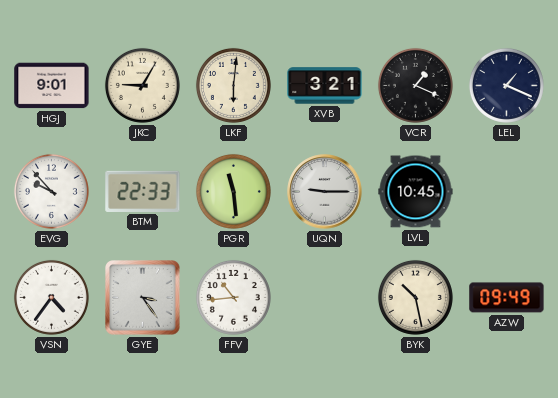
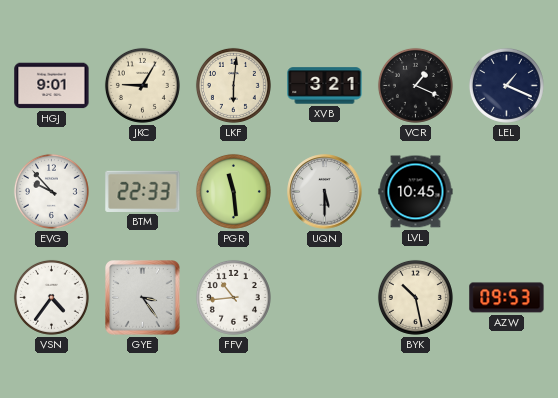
UQN: 9:15 -> 5:30
AZW: 09:49 -> 09:53
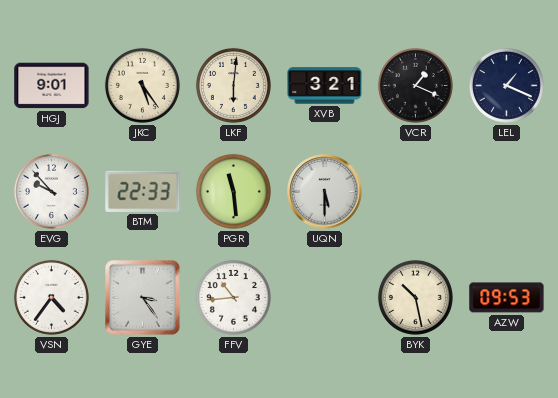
JKC: 9:05 -> 5:24
LVL: 10:45 -> none
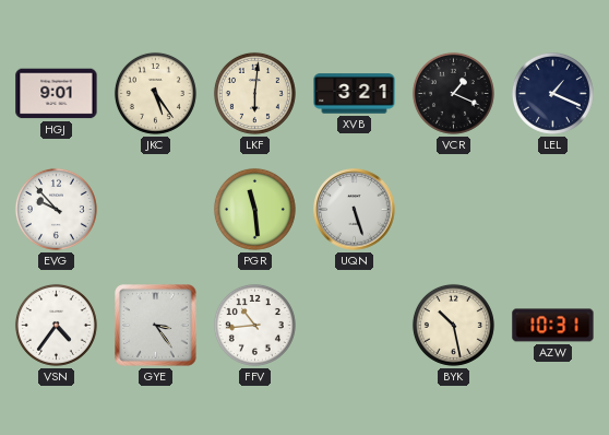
BTM: 22:33 -> none
UQN: 5:30 -> 5:27
AZW: 09:53 -> 10:31
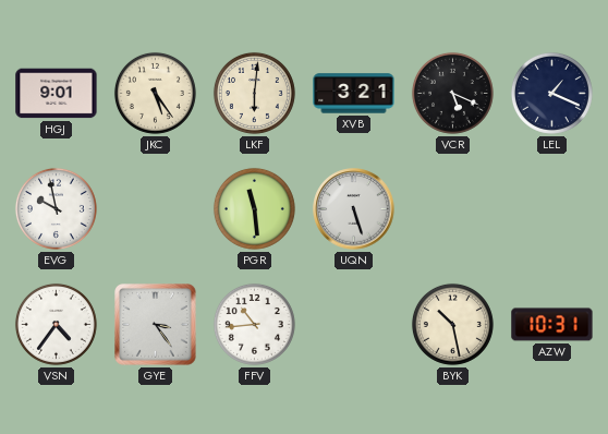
VCR: 1:19 -> 5:19
EVG: 9:53 -> 9:58
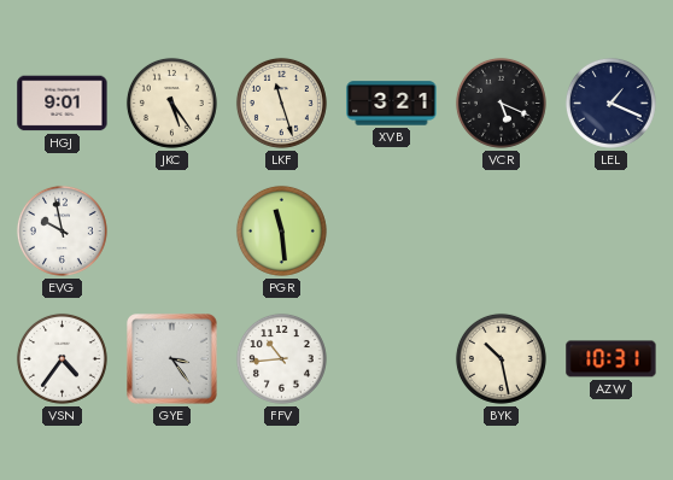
LKF: 6:01 -> 11:27
UQN: 5:27 -> none
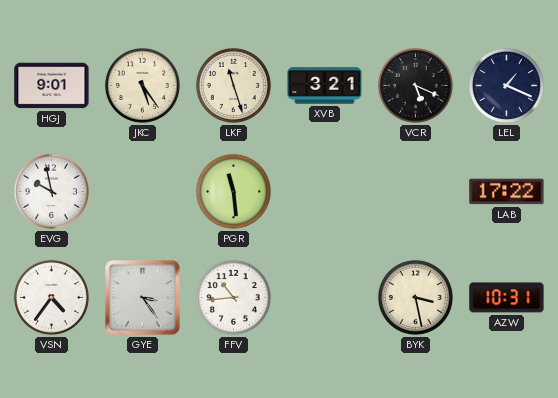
LAB: none -> 17:22
BYK: 10:28 -> 3:28
